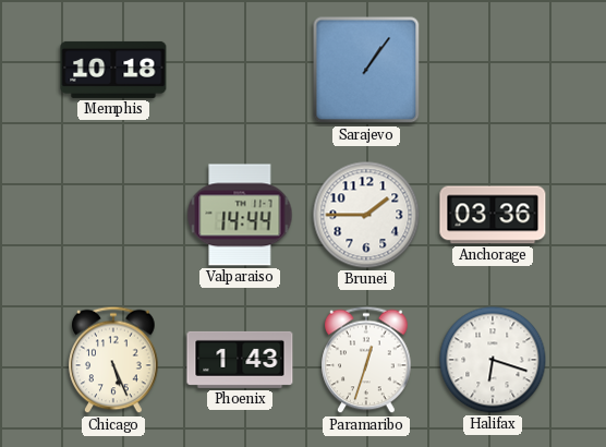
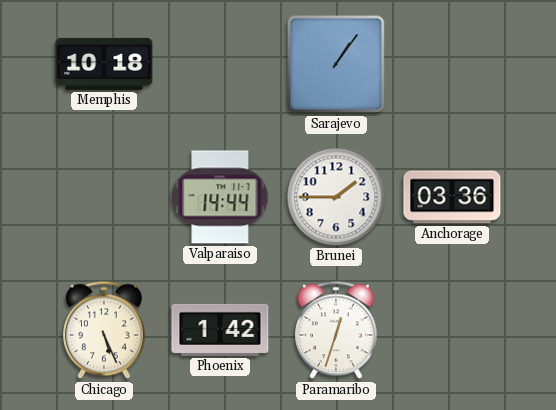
Phoenix: 1:43 -> 1:42
Halifax: 6:18 -> none
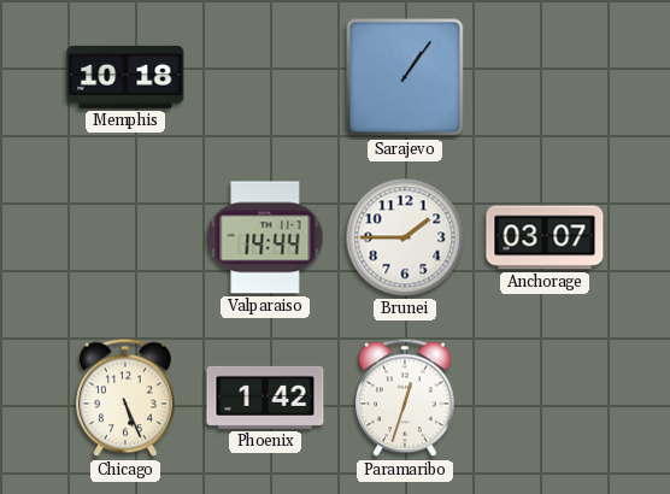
Anchorage: 03:36 -> 03:07
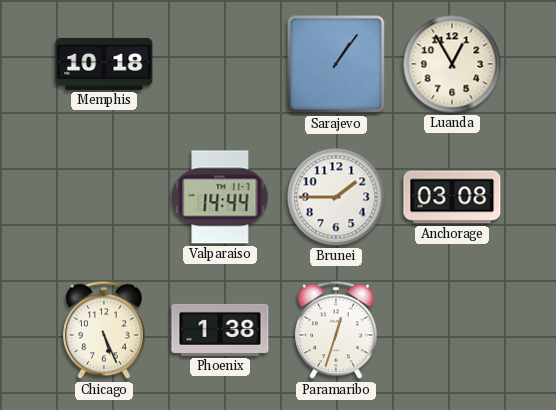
Luanda: none -> 12:55
Anchorage: 03:07 -> 03:08
Phoenix: 1:42 -> 1:38
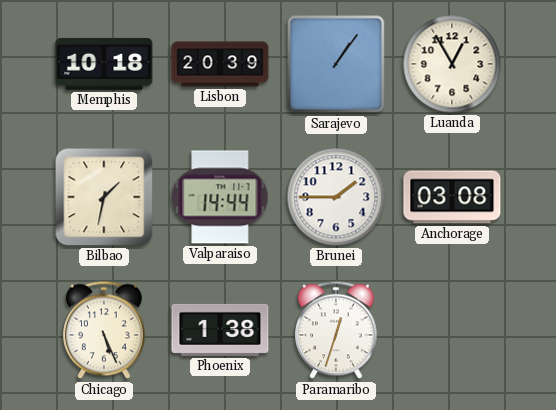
Lisbon: none -> 20:39
Bilbao: none -> 1:32
